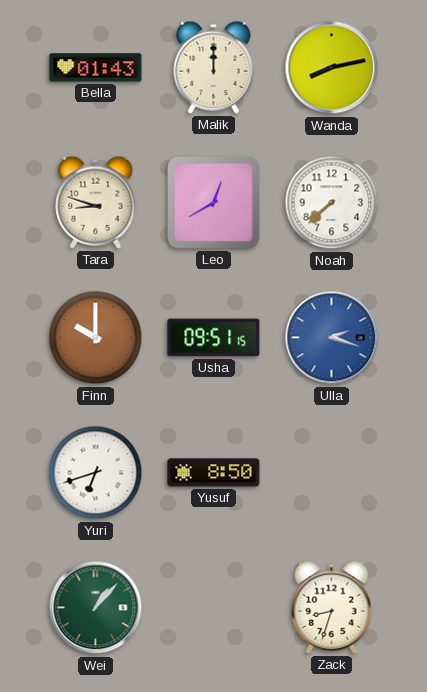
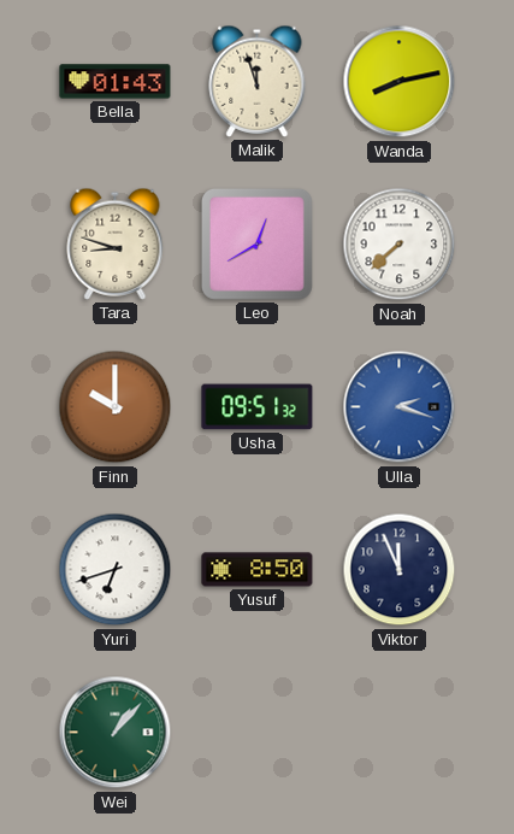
Malik: 12:00 -> 11:57
Usha: 09:51:15 -> 09:51:32
Viktor: none -> 11:56
Zack: 8:33 -> none
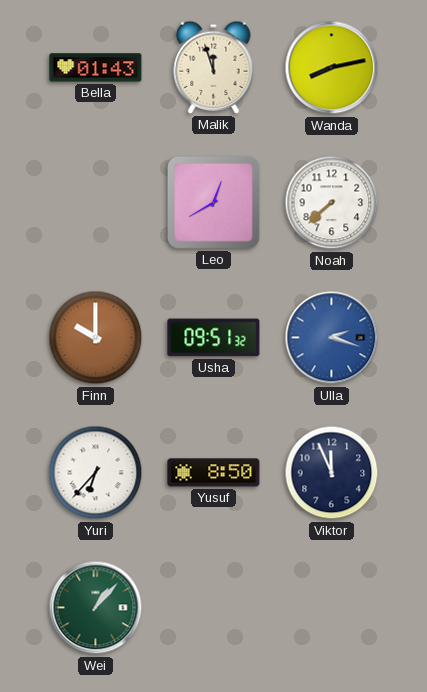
Tara: 8:48 -> none
Yuri: 6:42 -> 6:37
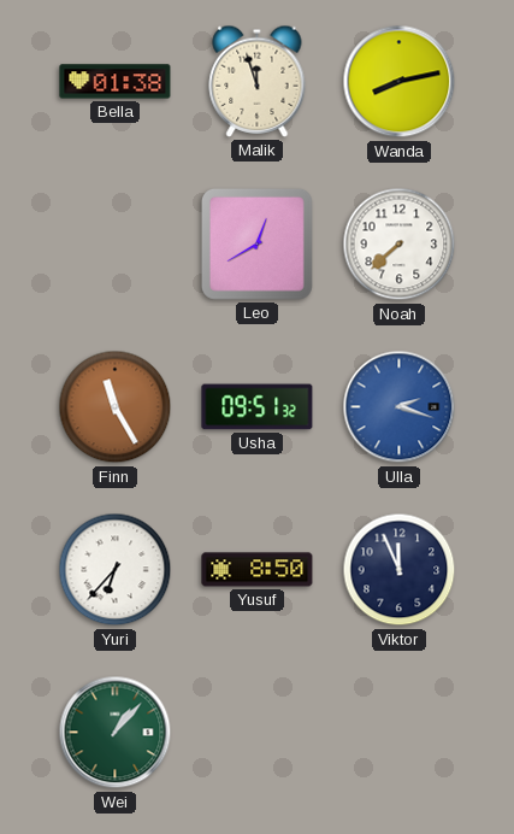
Bella: 01:43 -> 01:38
Finn: 10:00 -> 11:25
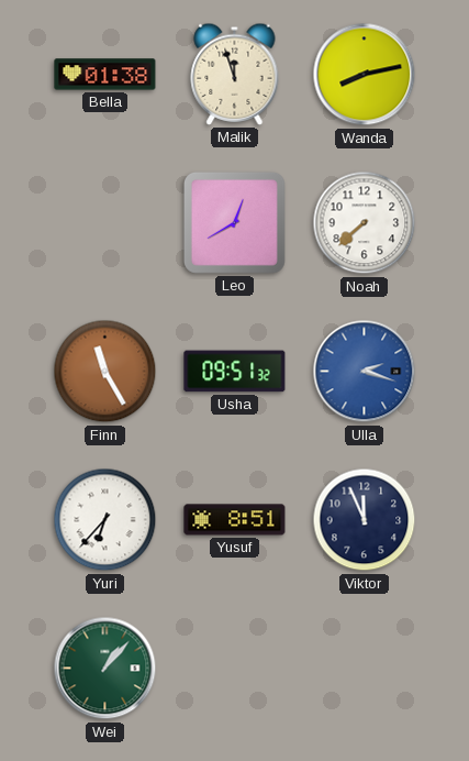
Yusuf: 8:50 -> 8:51
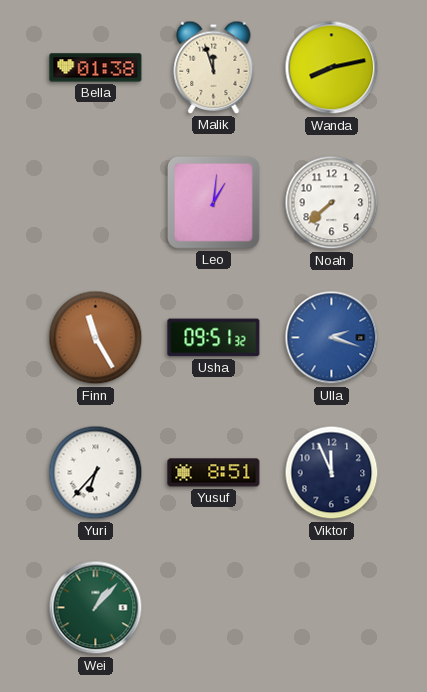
Leo: 12:40 -> 1:01
